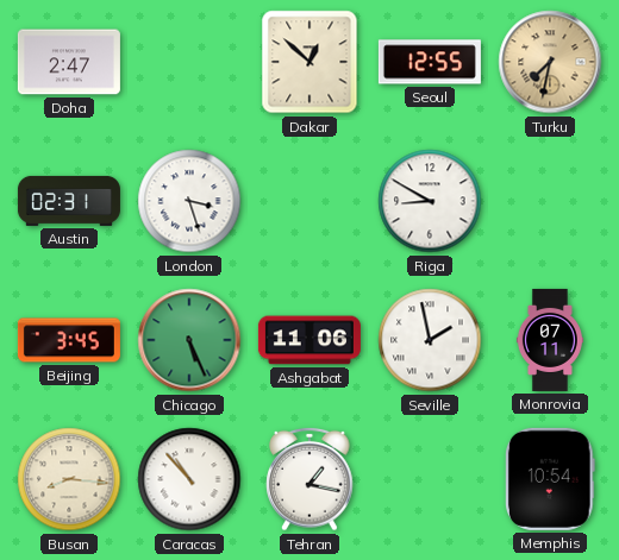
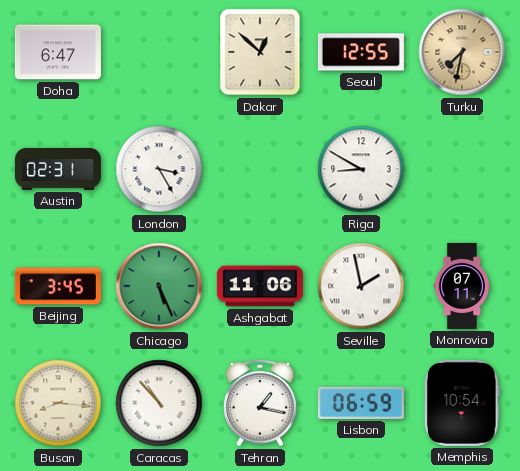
Doha: 2:47 -> 6:47
London: 3:27 -> 3:25
Lisbon: none -> 06:59
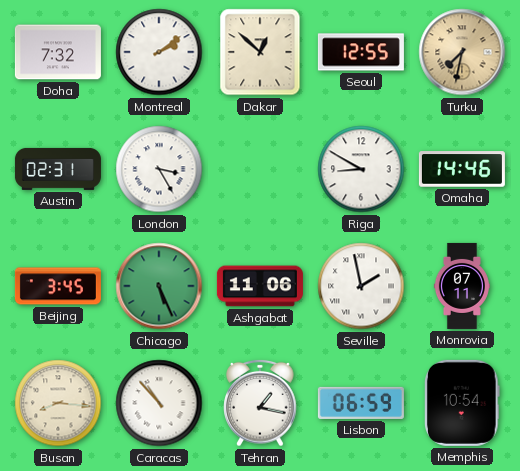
Doha: 6:47 -> 7:32
Montreal: none -> 2:09
Omaha: none -> 14:46
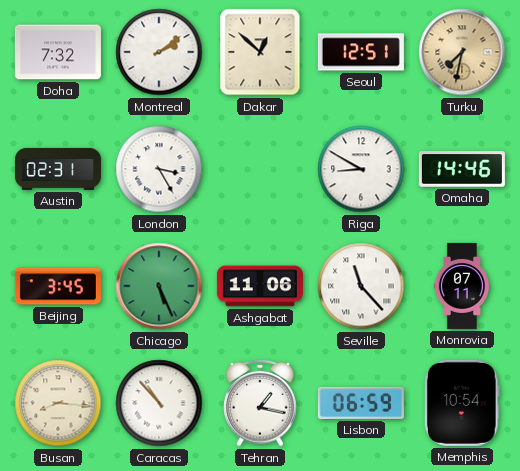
Seoul: 12:55 -> 12:51
Seville: 1:58 -> 11:23
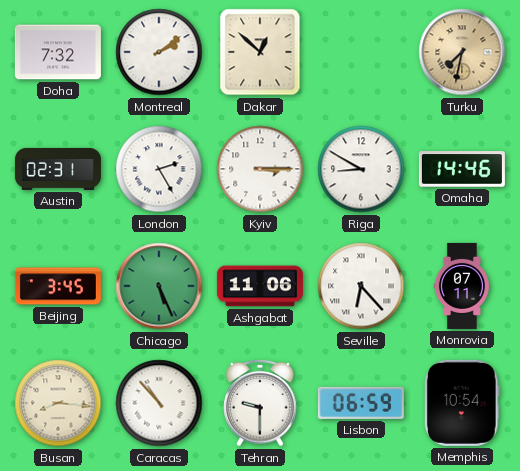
Seoul: 12:51 -> none
London: 3:25 -> 2:25
Kyiv: none -> 3:15
Seville: 11:23 -> 6:23
Tehran: 1:17 -> 9:30
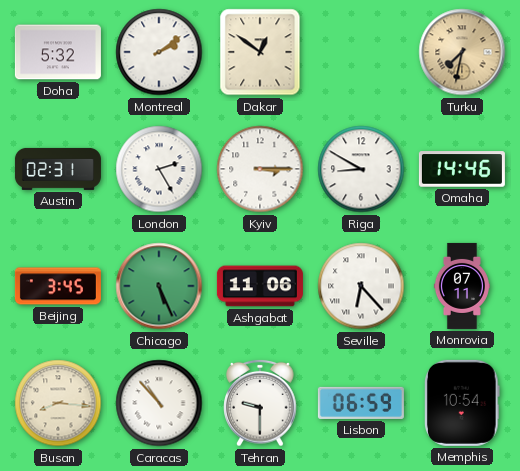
Doha: 7:32 -> 5:32
Dakar: 12:52 -> 12:51
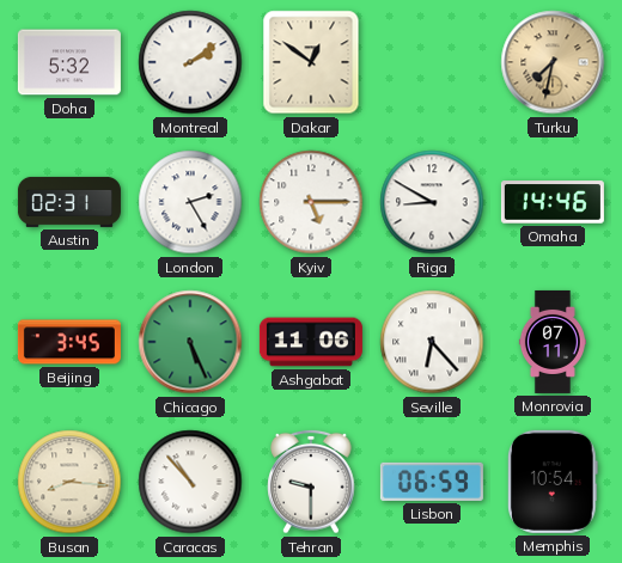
Kyiv: 3:15 -> 5:15
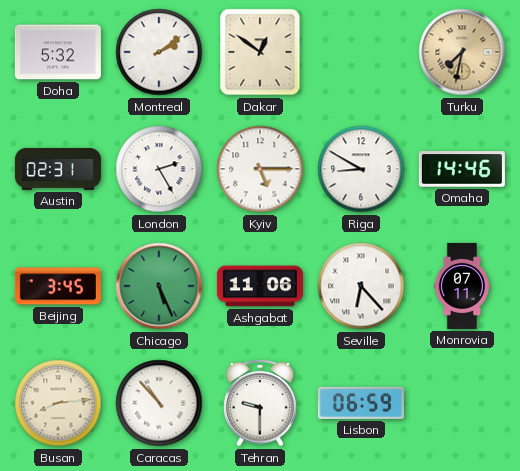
Busan: 8:16 -> 8:14
Memphis: 10:54 -> none
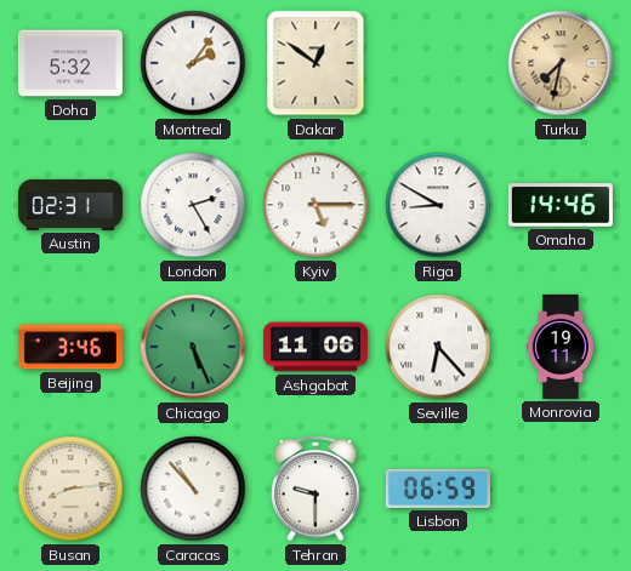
Montreal: 2:09 -> 2:06
Beijing: 3:45 -> 3:46
Monrovia: 07:11 -> 19:11
